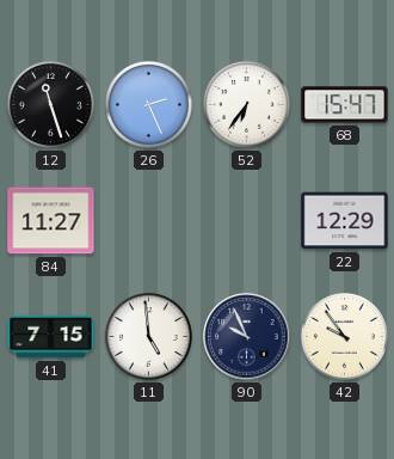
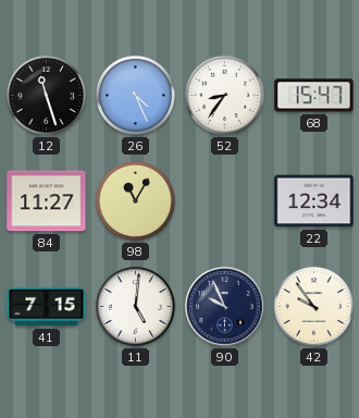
26: 2:26 -> 4:26
52: 6:36 -> 8:36
98: none -> 11:05
22: 12:29 -> 12:34
11: 4:59 -> 5:01
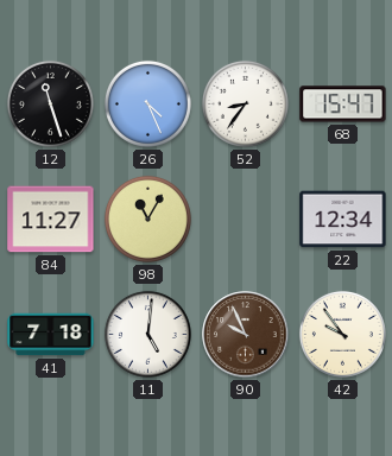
41: 7:15 -> 7:18
90 dial: navy -> brown
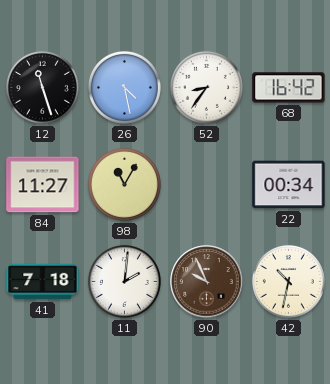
26: 4:26 -> 4:28
68: 15:47 -> 16:42
22: 12:34 -> 00:34
11: 5:01 -> 2:01
42: 9:54 -> 10:32
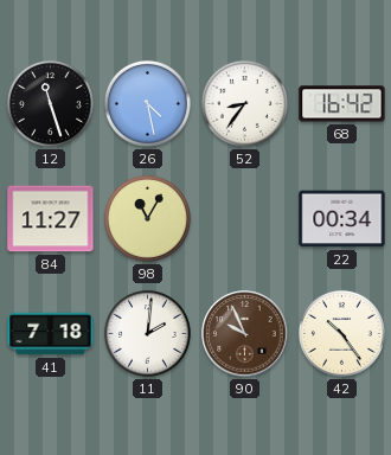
42: 10:32 -> 10:24
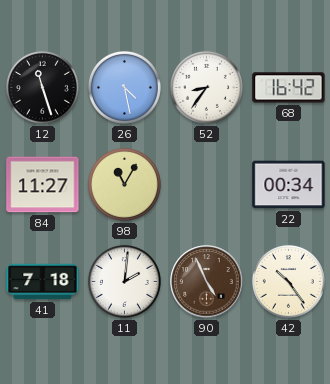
90: 9:56 -> 4:56
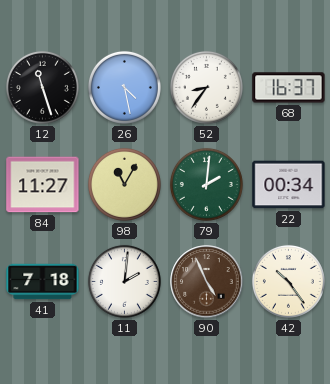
68: 16:42 -> 16:37
79: none -> 2:01
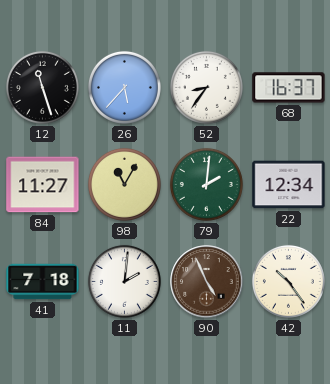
26: 4:28 -> 5:37
22: 00:34 -> 12:34
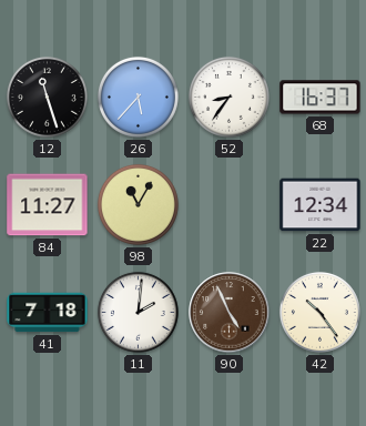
79: 2:01 -> none
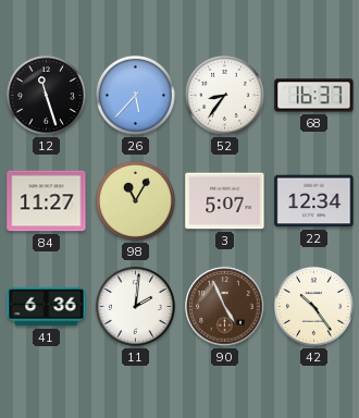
3: none -> 5:07
41: 7:18 -> 6:36
